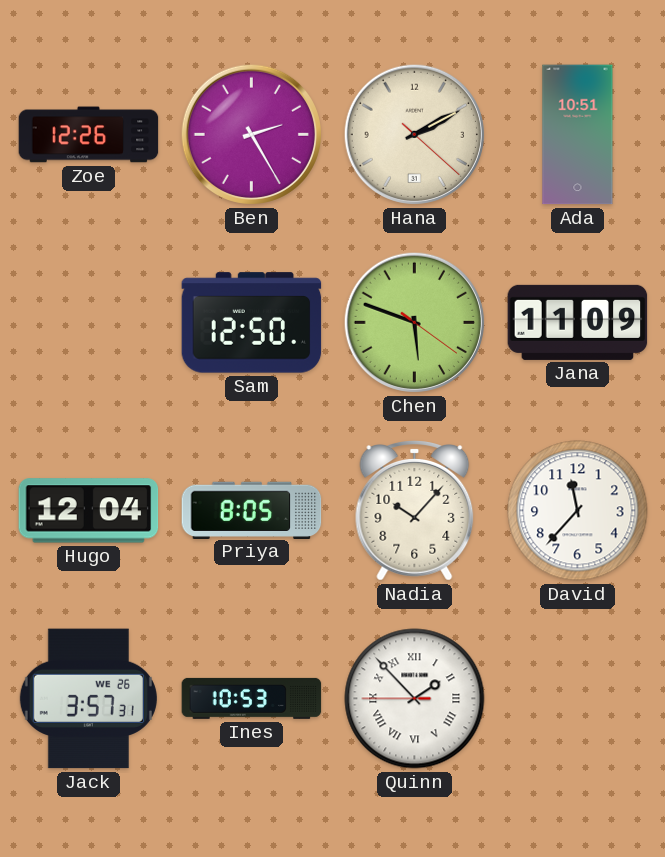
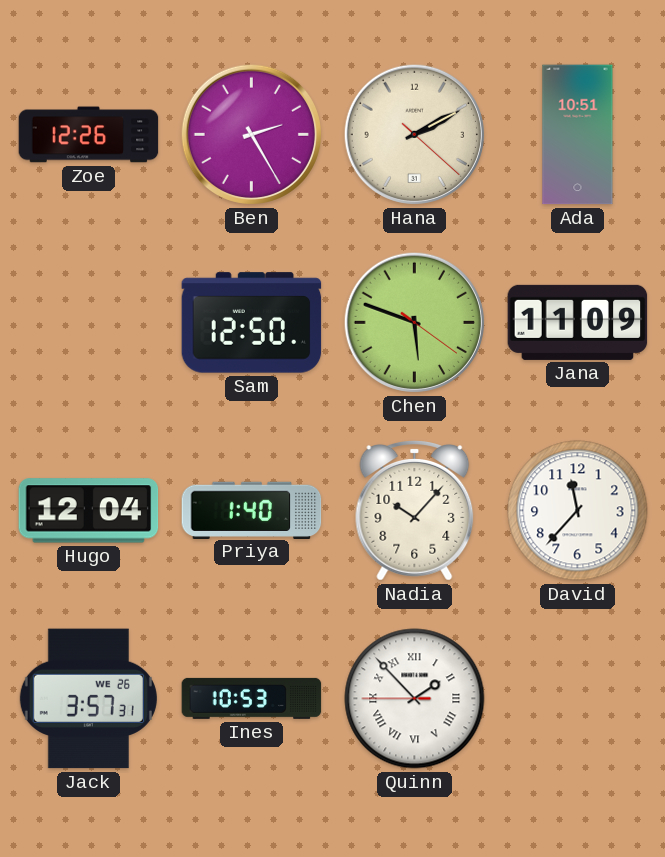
Priya: 8:05 -> 1:40
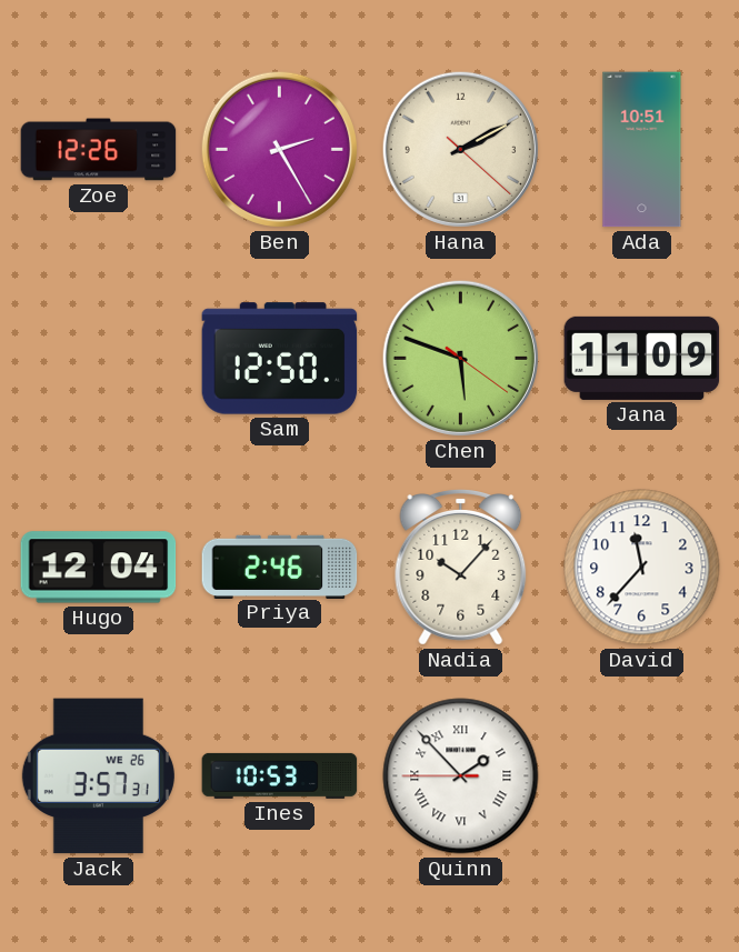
Priya: 1:40 -> 2:46
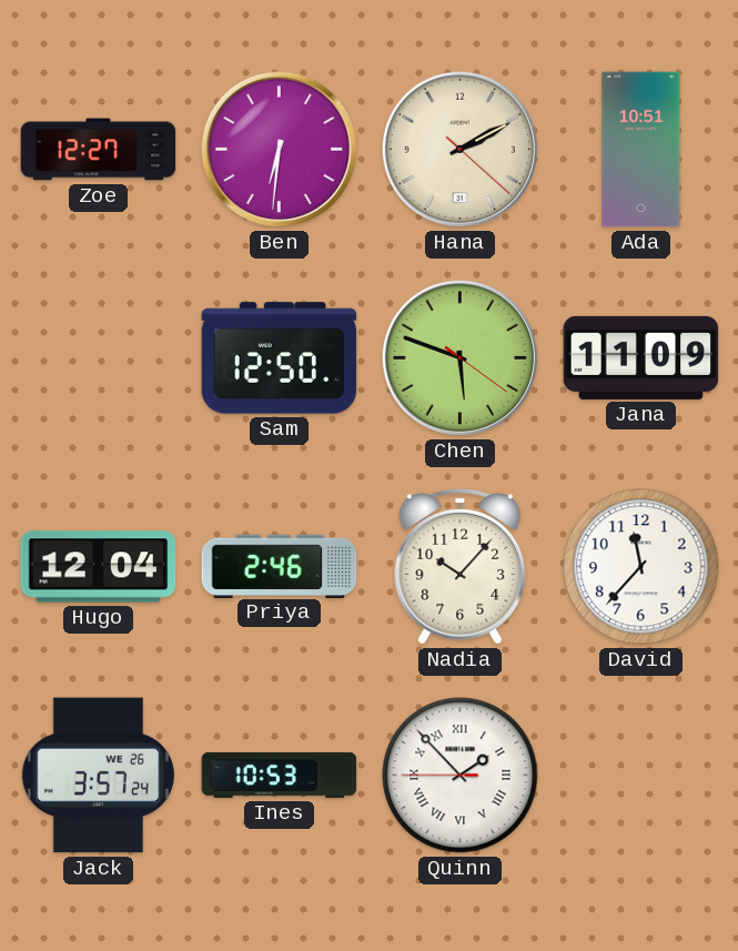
Zoe: 12:26 -> 12:27
Ben: 2:25 -> 6:31
Jack: 3:57:31 -> 3:57:24
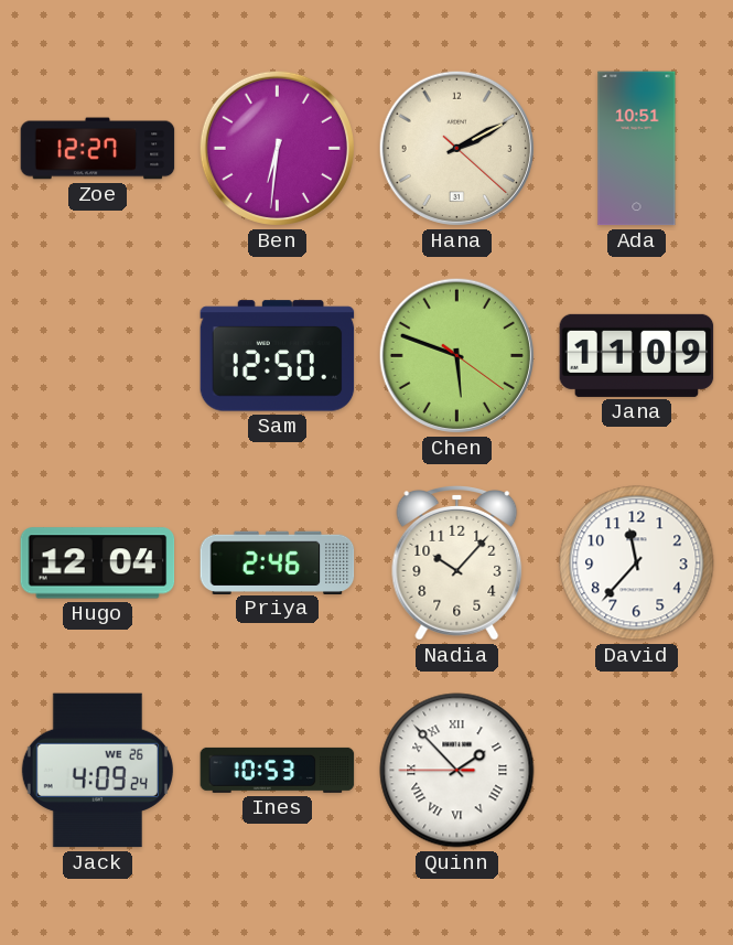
Jack: 3:57 -> 4:09
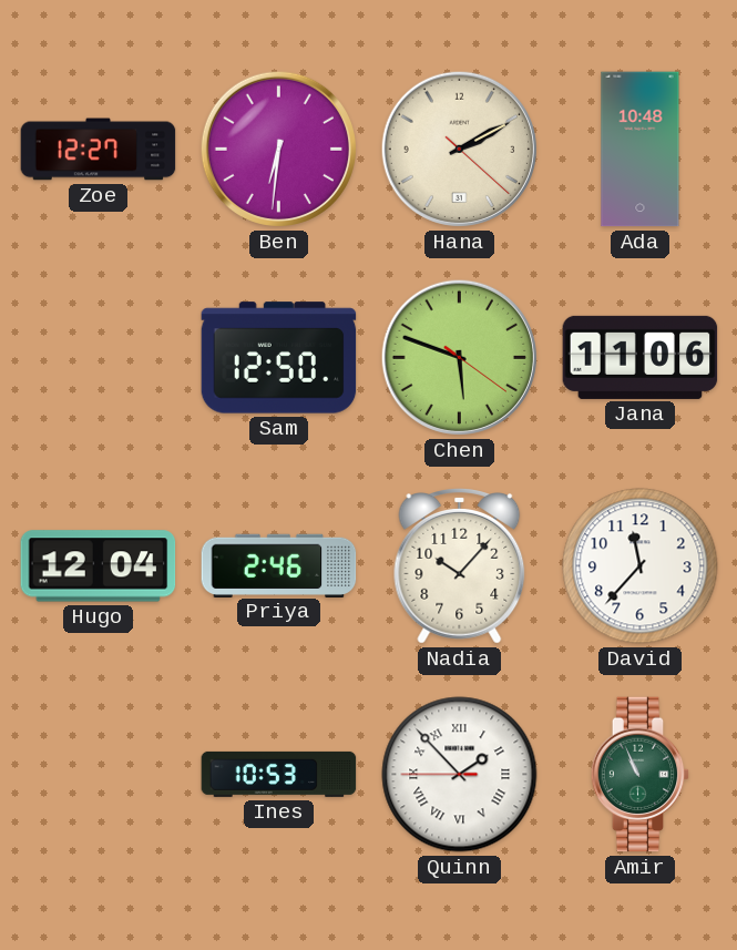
Ada: 10:51 -> 10:48
Jana: 11:09 -> 11:06
Jack: 4:09 -> none
Amir: none -> 10:56
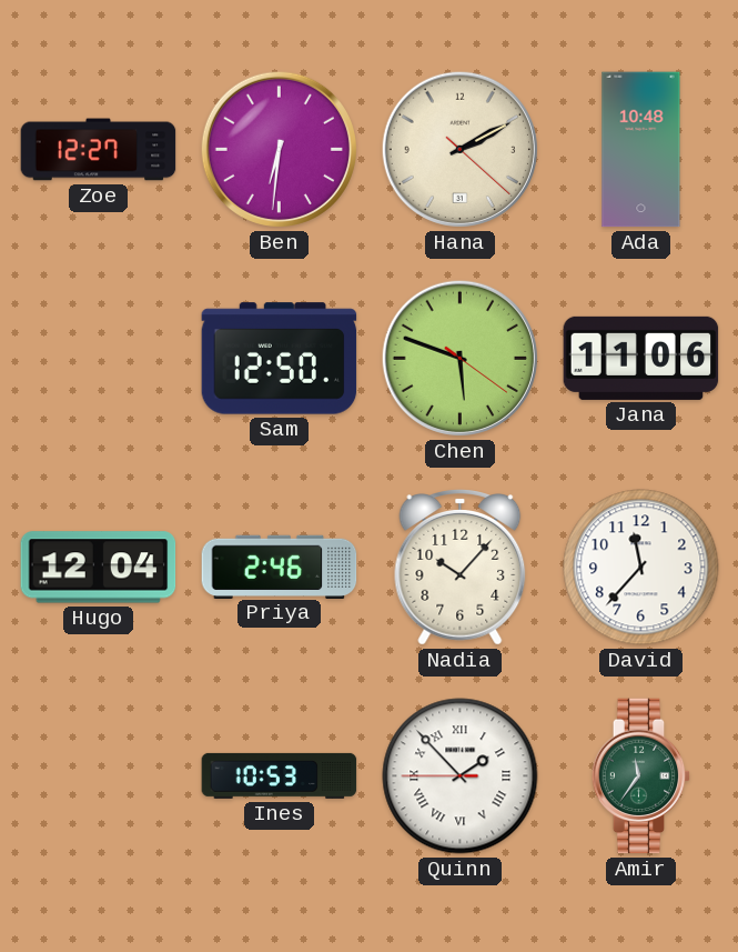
Amir: 10:56 -> 11:36
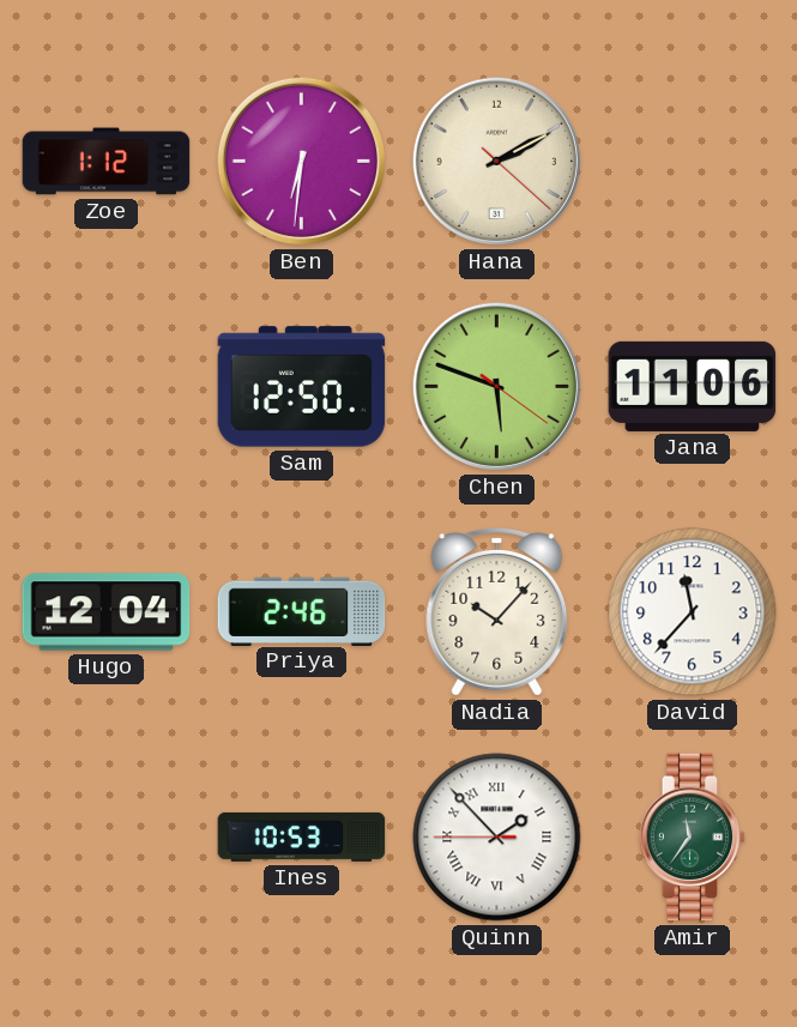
Zoe: 12:27 -> 1:12
Ada: 10:48 -> none
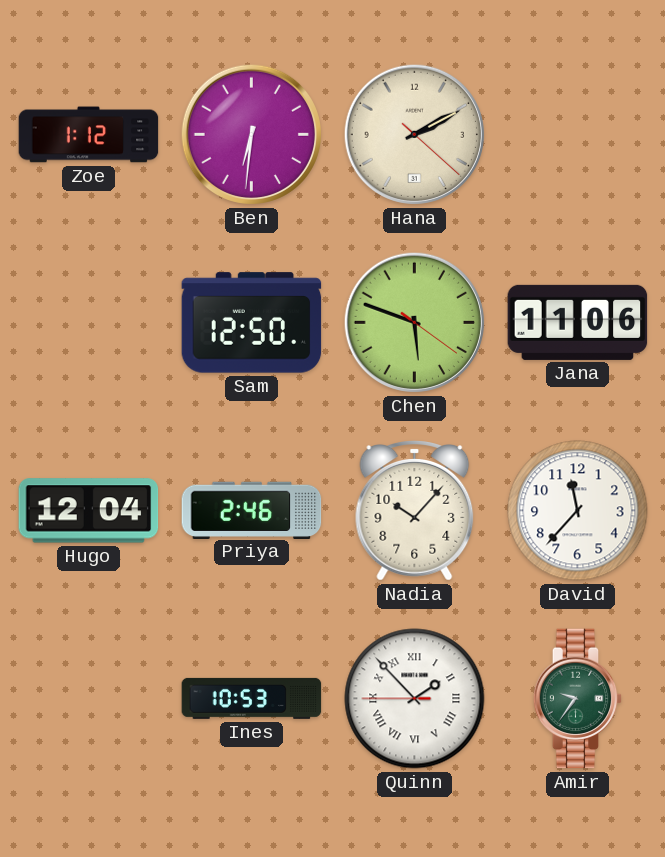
Amir: 11:36 -> 9:36
